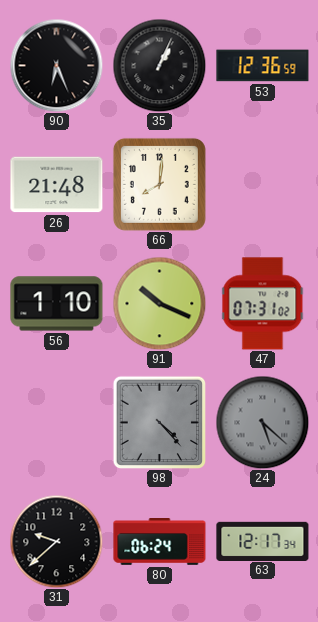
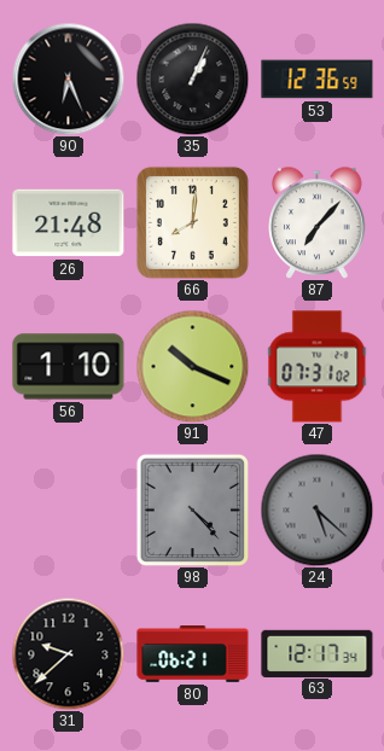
87: none -> 7:07
80: 06:24 -> 06:21
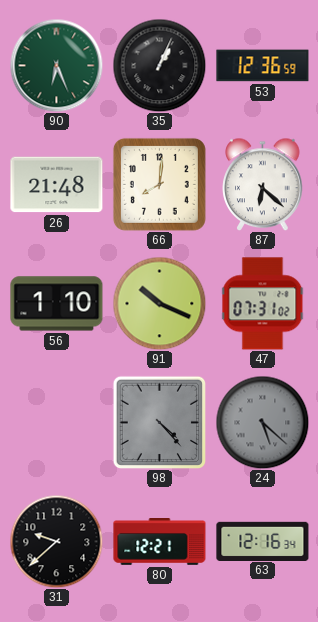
90 dial: black -> green
87: 7:07 -> 6:22
80: 06:21 -> 12:21
63: 12:17 -> 12:16
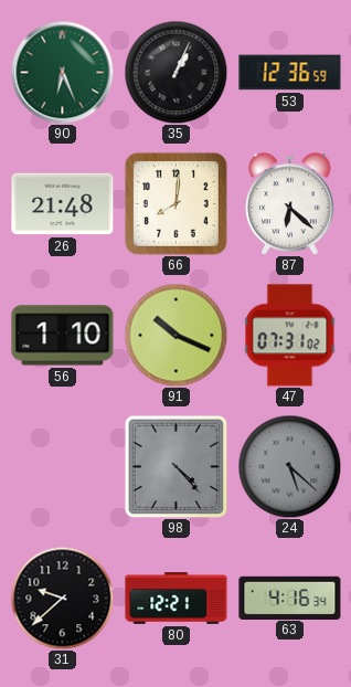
63: 12:16 -> 4:16
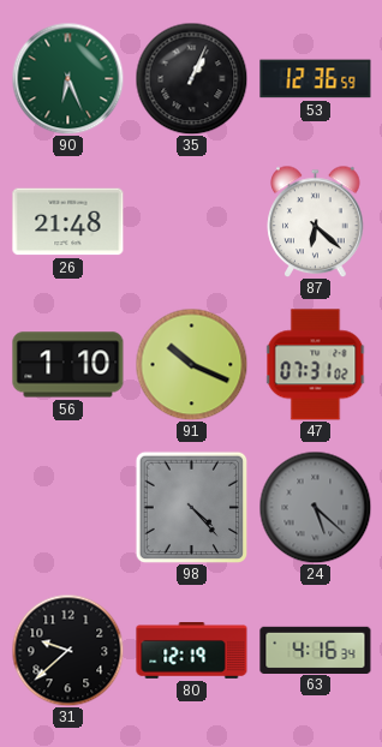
66: 8:01 -> none
80: 12:21 -> 12:19
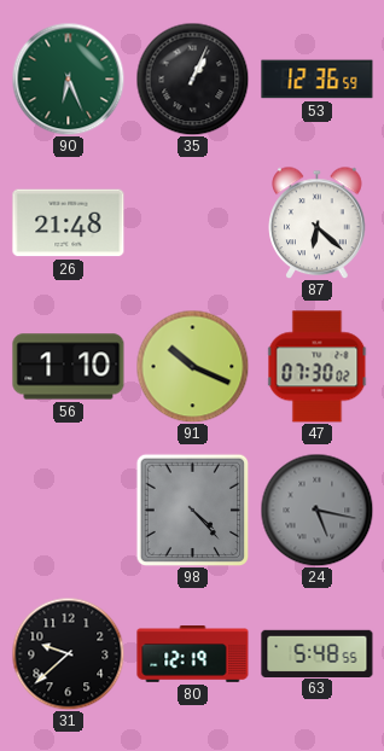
47: 07:31 -> 07:30
24: 5:22 -> 5:17
63: 4:16 -> 5:48
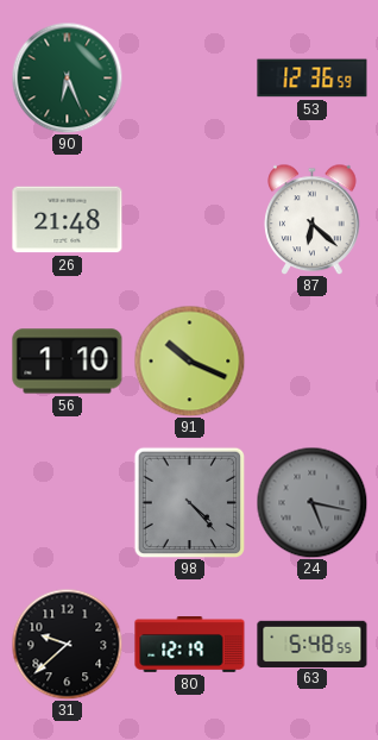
35: 1:04 -> none
47: 07:30 -> none
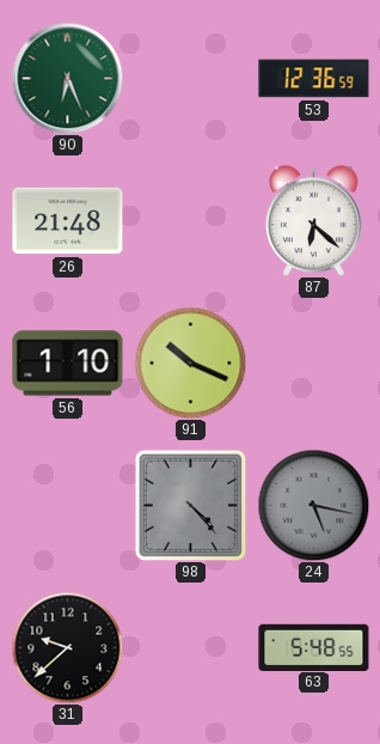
80: 12:19 -> none
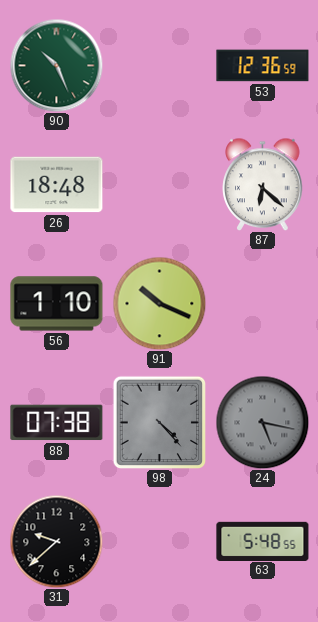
90: 6:26 -> 10:26
26: 21:48 -> 18:48
88: none -> 07:38
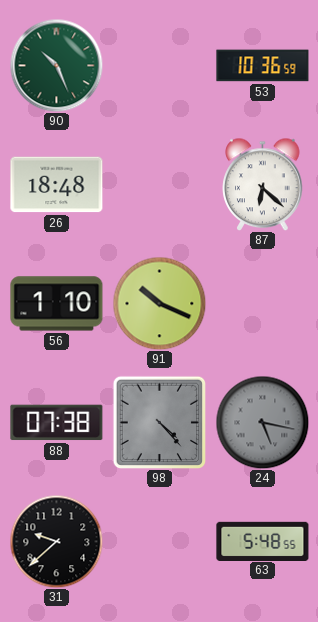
53: 12:36 -> 10:36
